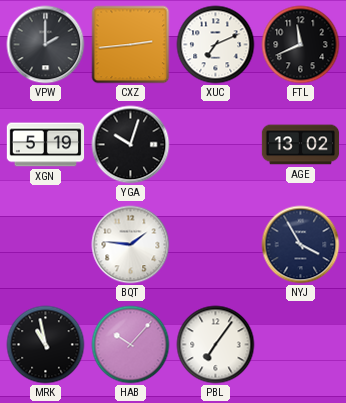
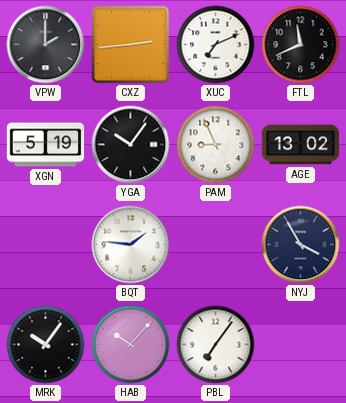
YGA: 10:03 -> 10:06
PAM: none -> 8:56
MRK: 10:58 -> 10:06
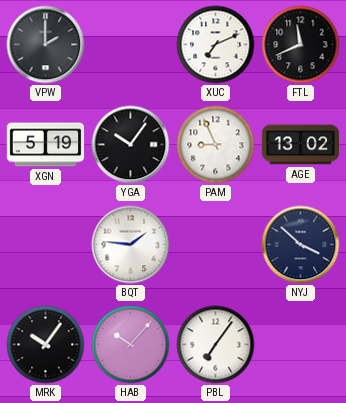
CXZ: 2:44 -> none
NYJ: 3:55 -> 3:52
